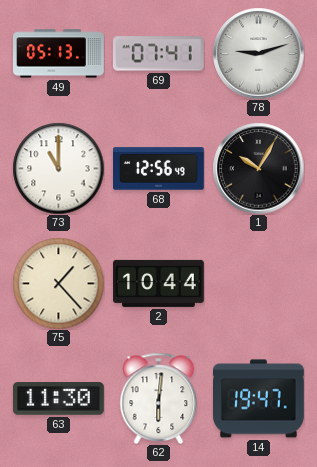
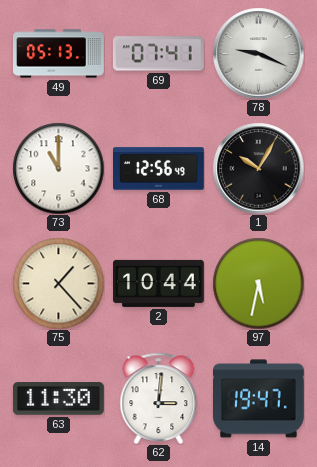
78: 9:12 -> 9:19
97: none -> 5:32
62: 6:01 -> 3:01
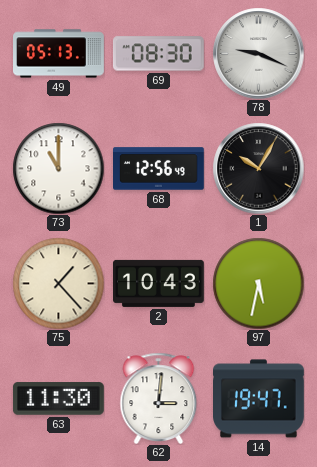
69: 07:41 -> 08:30
2: 10:44 -> 10:43
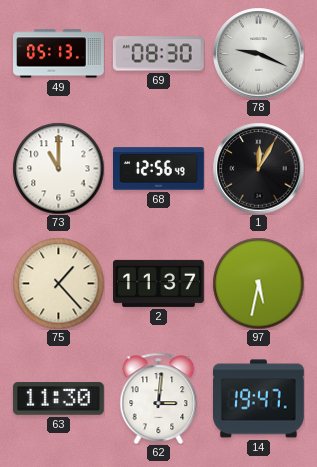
1: 10:05 -> 12:05
2: 10:43 -> 11:37
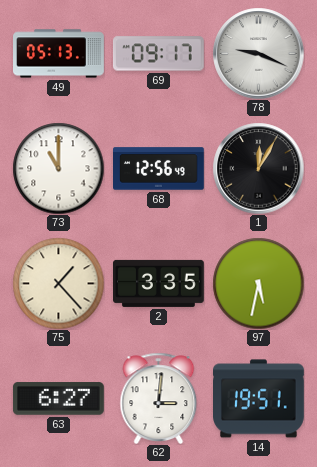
69: 08:30 -> 09:17
2: 11:37 -> 3:35
63: 11:30 -> 6:27
14: 19:47 -> 19:51
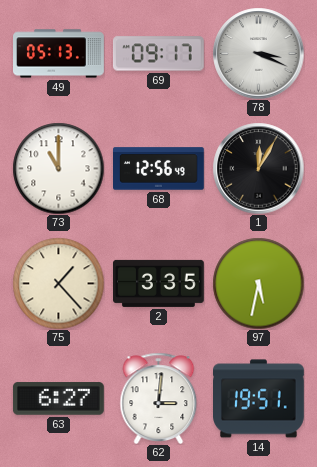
78: 9:19 -> 3:19
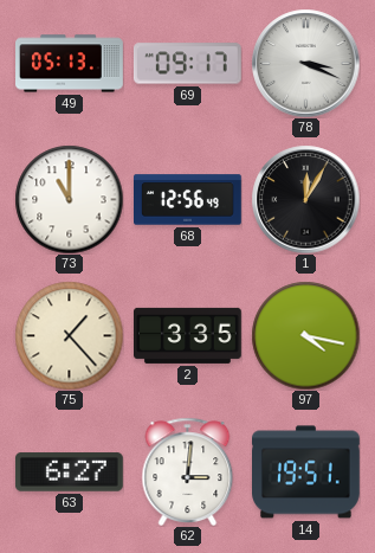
97: 5:32 -> 4:17
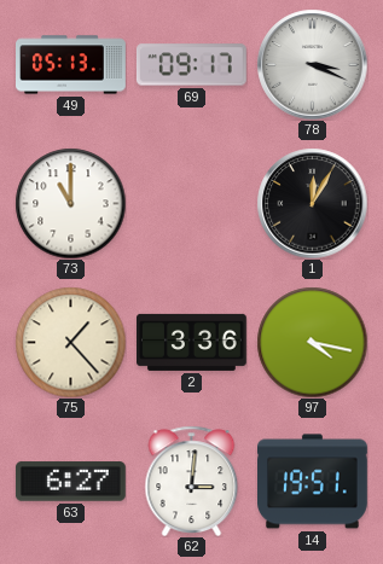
68: 12:56 -> none
2: 3:35 -> 3:36
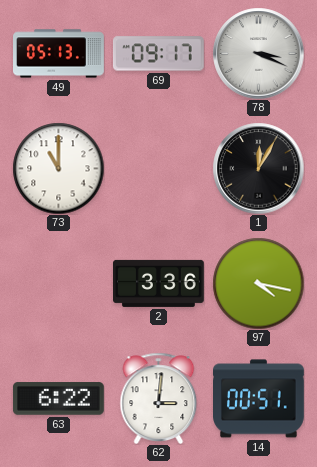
75: 1:23 -> none
63: 6:27 -> 6:22
14: 19:51 -> 00:51
